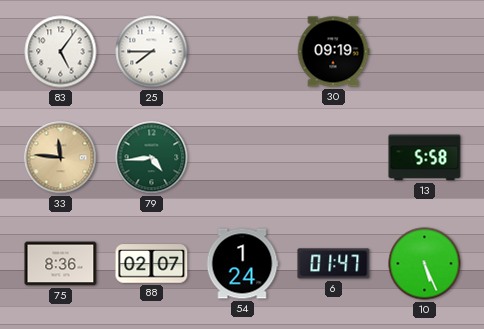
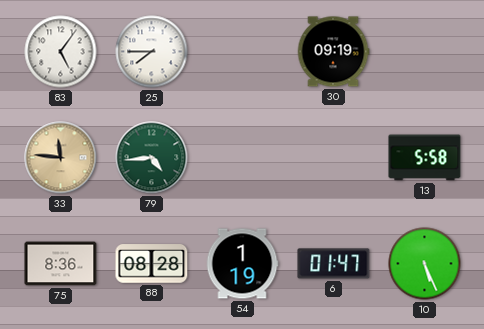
88: 02:07 -> 08:28
54: 1:24 -> 1:19
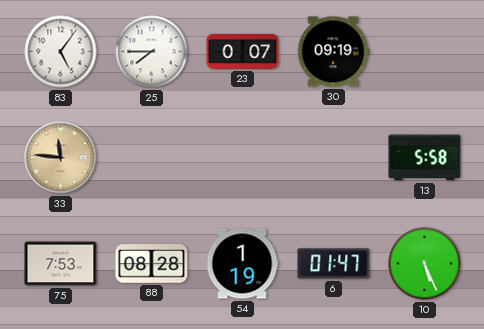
23: none -> 0:07
79: 4:44 -> none
75: 8:36 -> 7:53
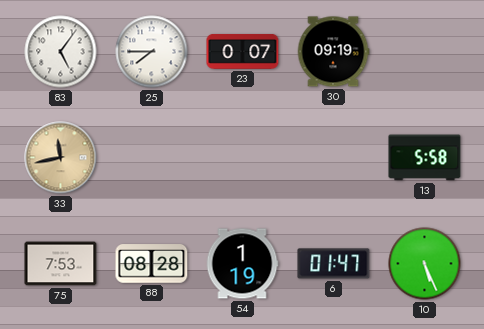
33: 11:46 -> 11:43
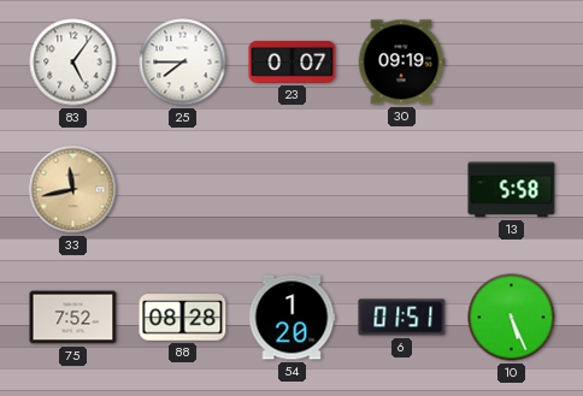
75: 7:53 -> 7:52
54: 1:19 -> 1:20
6: 01:47 -> 01:51
